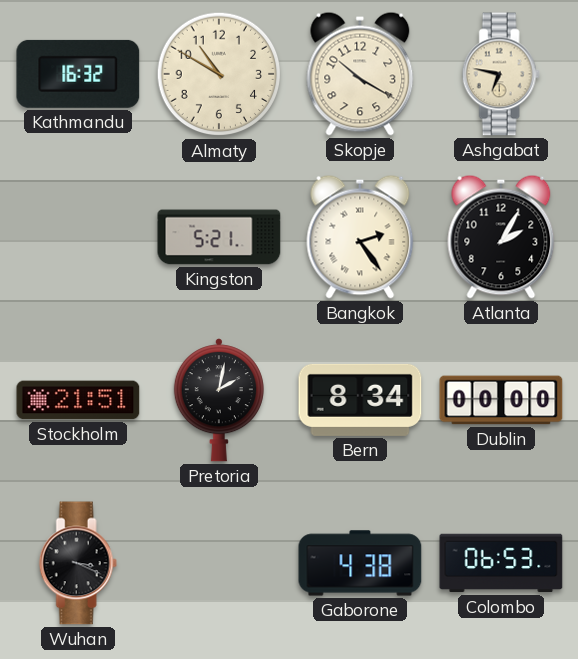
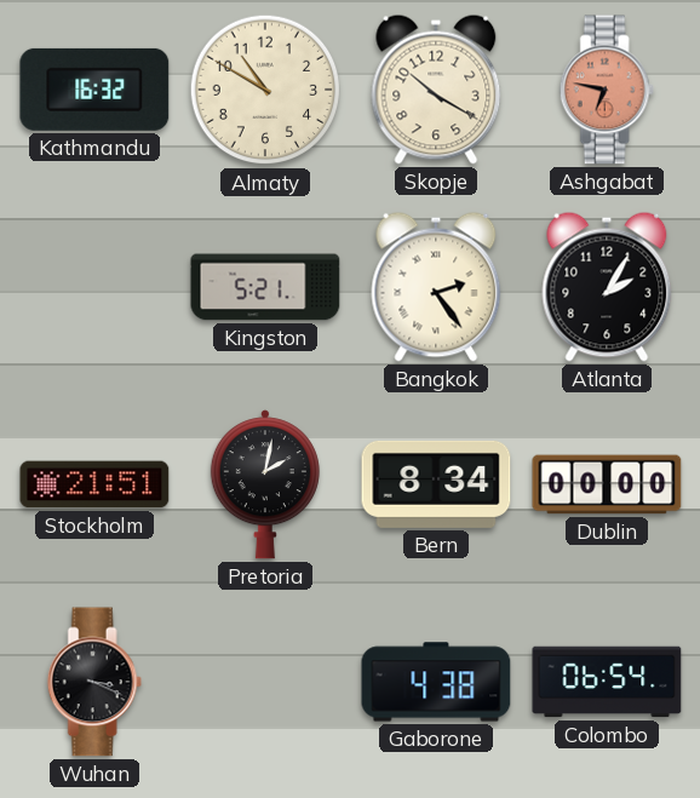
Ashgabat dial: cream -> salmon
Colombo: 06:53 -> 06:54
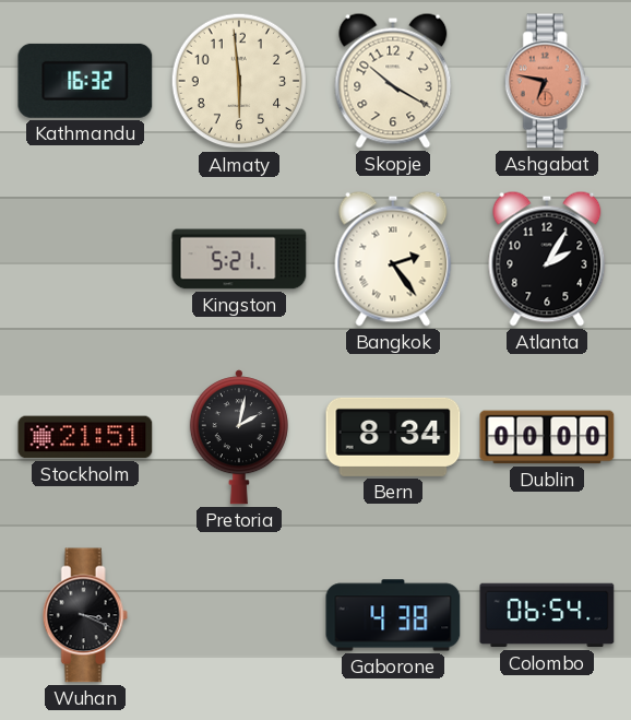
Almaty: 10:50 -> 5:59
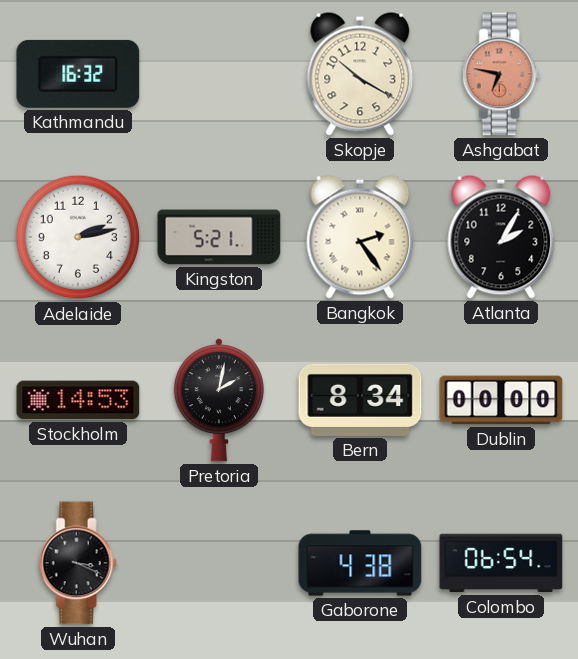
Almaty: 5:59 -> none
Adelaide: none -> 2:13
Stockholm: 21:51 -> 14:53
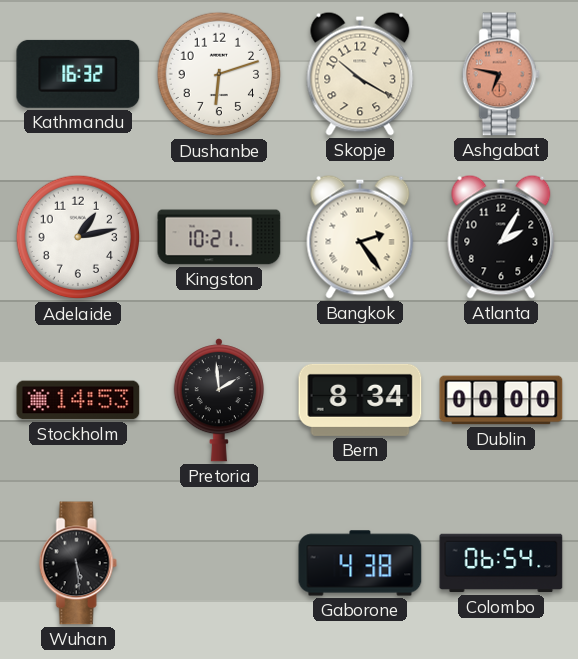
Dushanbe: none -> 6:12
Adelaide: 2:13 -> 1:13
Kingston: 5:21 -> 10:21
Pretoria: 2:02 -> 1:59
Wuhan: 3:19 -> 5:29
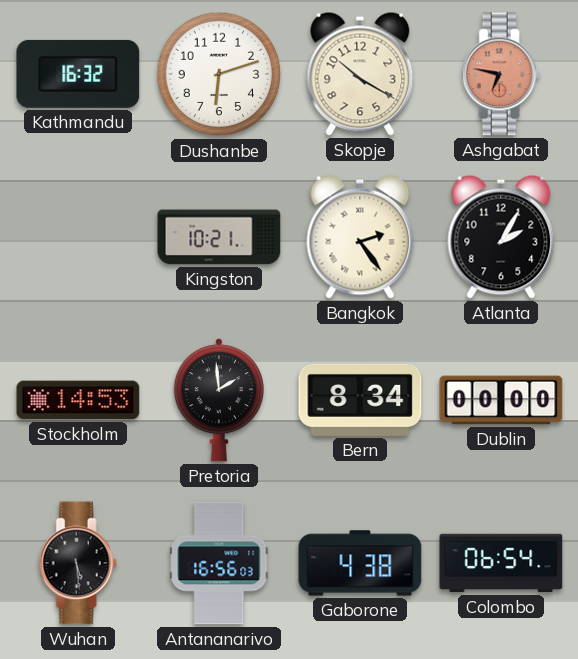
Adelaide: 1:13 -> none
Antananarivo: none -> 16:56
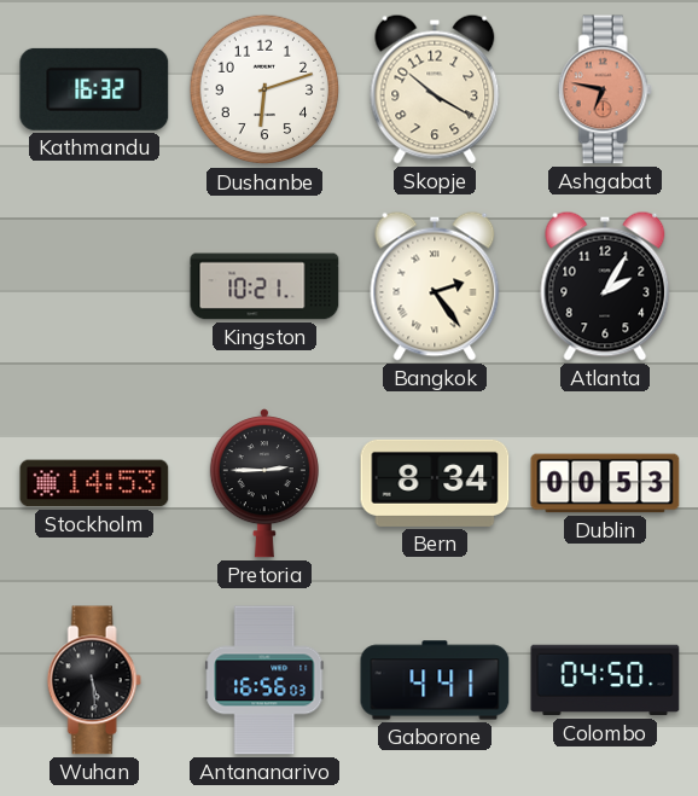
Pretoria: 1:59 -> 2:45
Dublin: 00:00 -> 00:53
Gaborone: 4:38 -> 4:41
Colombo: 06:54 -> 04:50
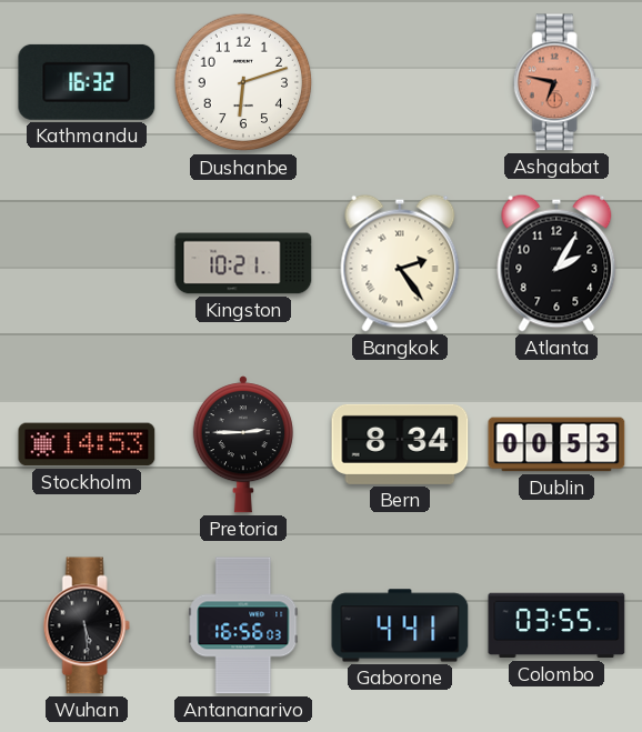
Skopje: 10:20 -> none
Colombo: 04:50 -> 03:55
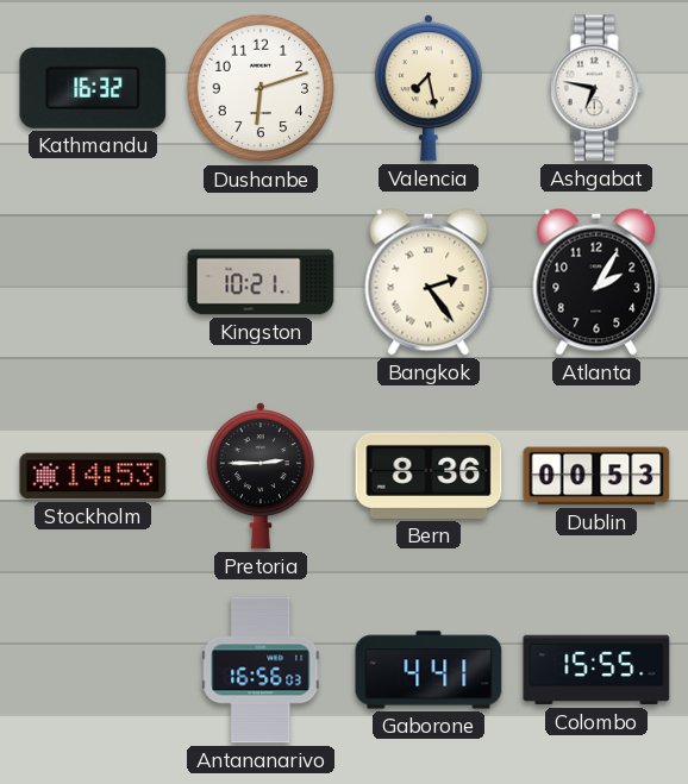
Valencia: none -> 7:28
Ashgabat dial: salmon -> white
Bern: 8:34 -> 8:36
Wuhan: 5:29 -> none
Colombo: 03:55 -> 15:55
